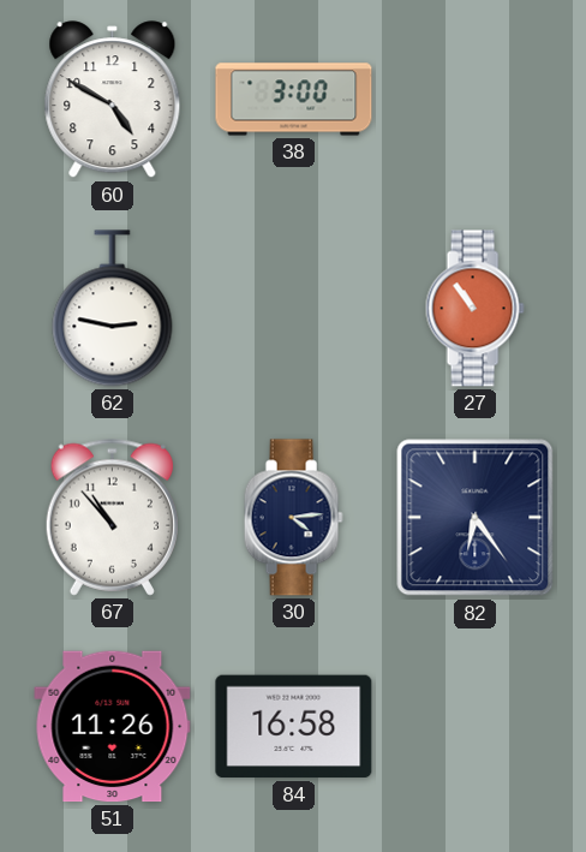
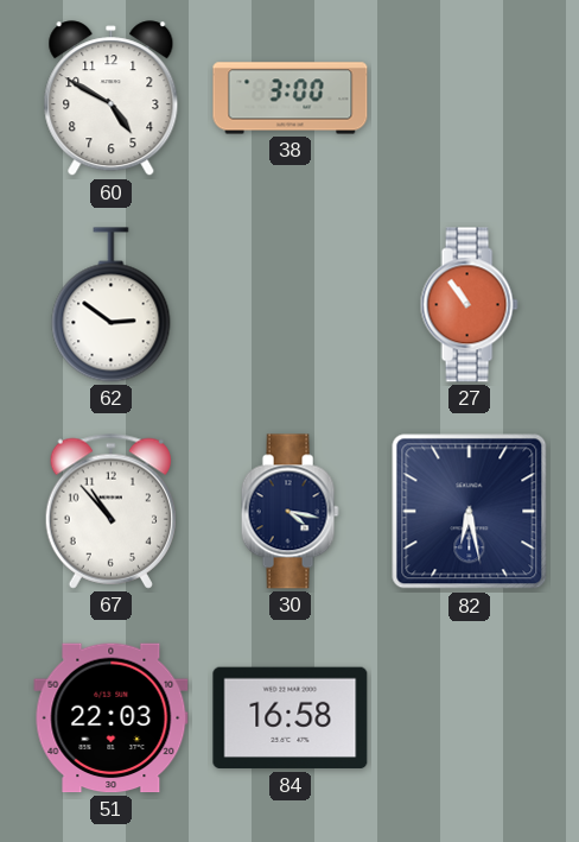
62: 2:47 -> 2:51
30: 4:14 -> 4:17
82: 6:24 -> 6:28
51: 11:26 -> 22:03
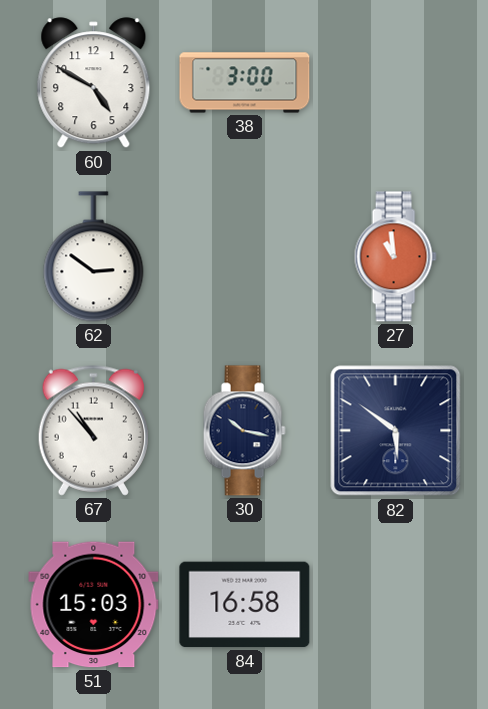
27: 10:54 -> 10:59
30: 4:17 -> 10:17
82: 6:28 -> 5:51
51: 22:03 -> 15:03
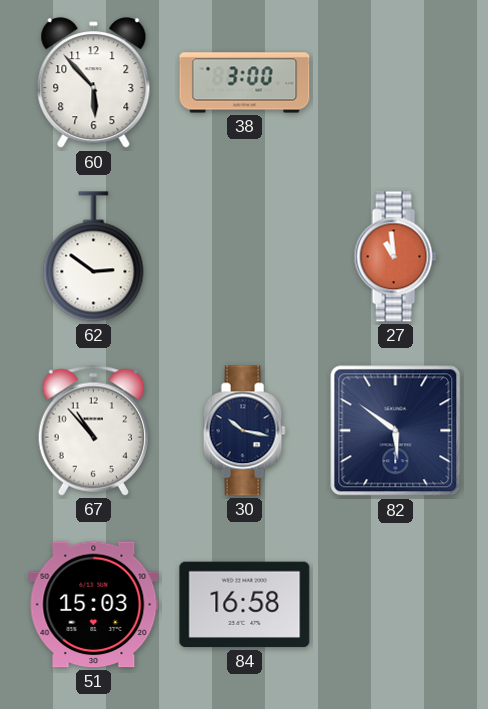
60: 4:50 -> 5:53
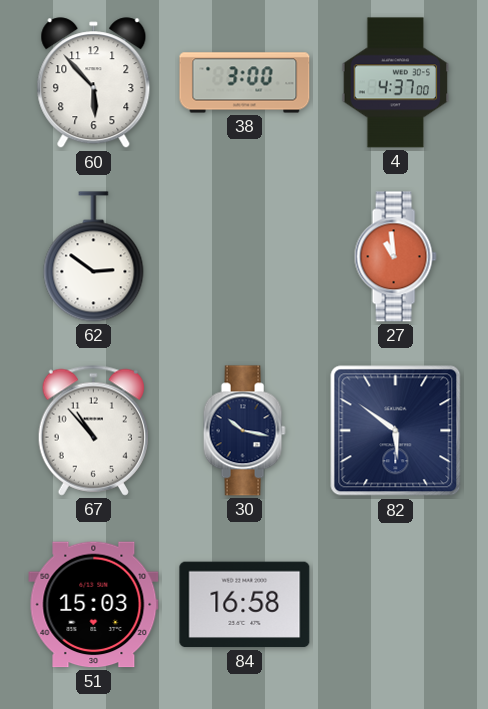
4: none -> 4:37
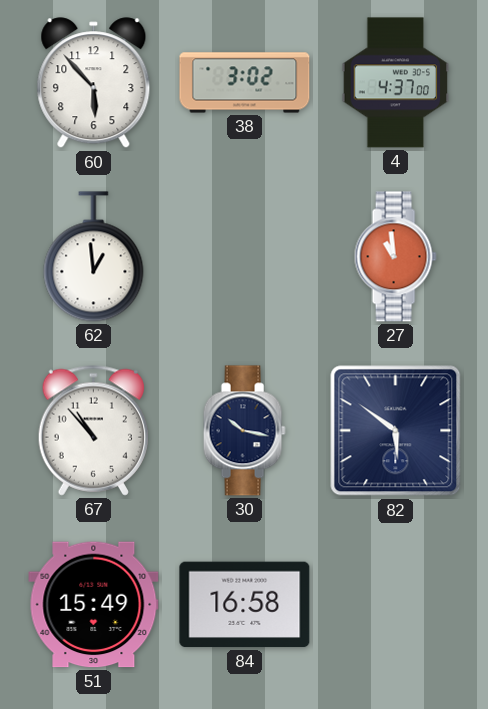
38: 3:00 -> 3:02
62: 2:51 -> 12:59
51: 15:03 -> 15:49
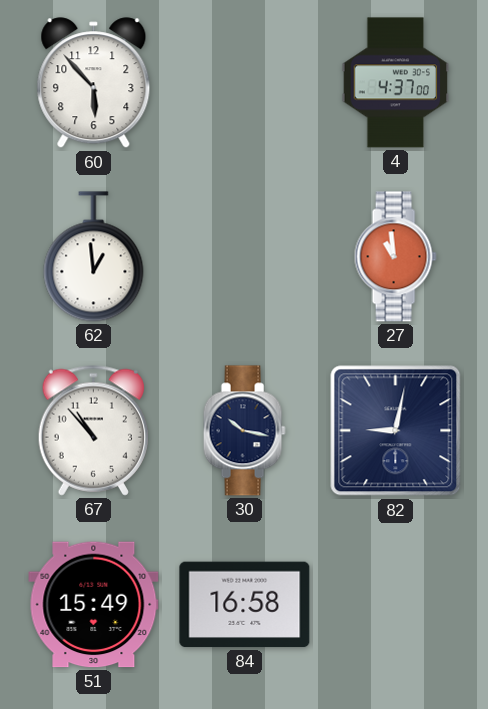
38: 3:02 -> none
82: 5:51 -> 9:02
